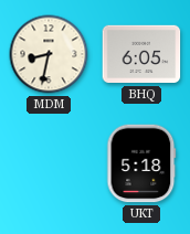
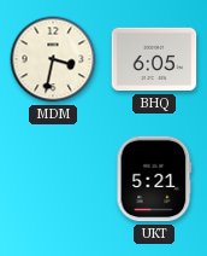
MDM: 8:32 -> 3:32
UKT: 5:18 -> 5:21
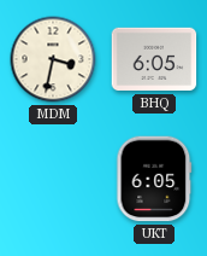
UKT: 5:21 -> 6:05
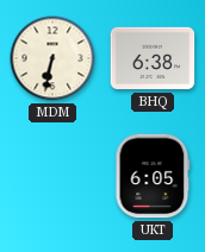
MDM: 3:32 -> 6:32
BHQ: 6:05 -> 6:38
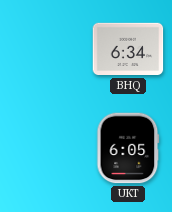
MDM: 6:32 -> none
BHQ: 6:38 -> 6:34
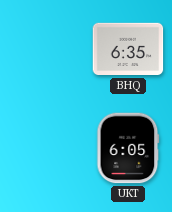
BHQ: 6:34 -> 6:35
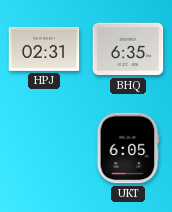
HPJ: none -> 02:31
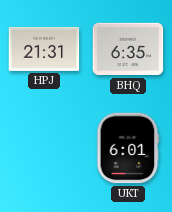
HPJ: 02:31 -> 21:31
UKT: 6:05 -> 6:01
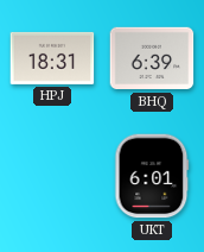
HPJ: 21:31 -> 18:31
BHQ: 6:35 -> 6:39
